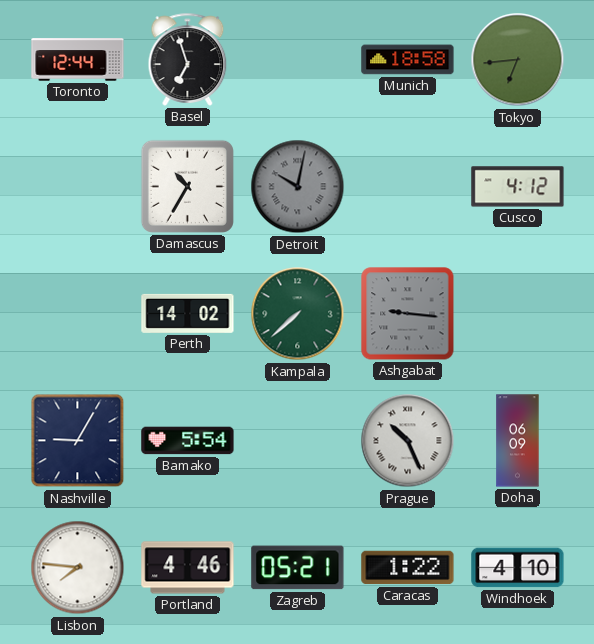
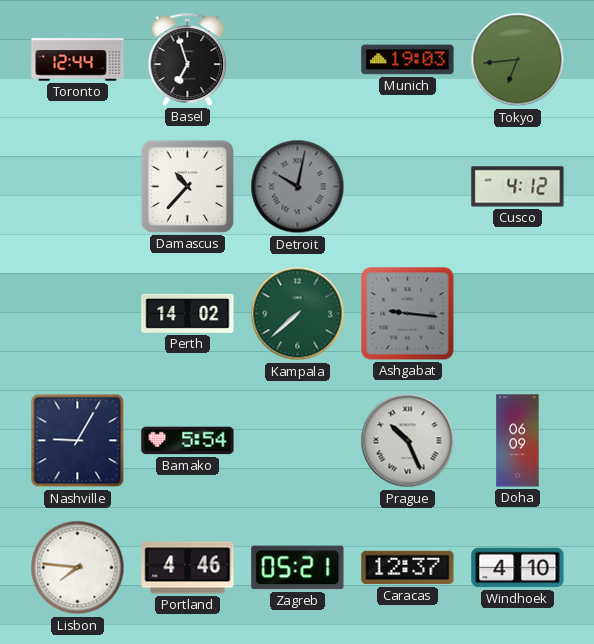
Munich: 18:58 -> 19:03
Damascus: 10:35 -> 10:37
Caracas: 1:22 -> 12:37
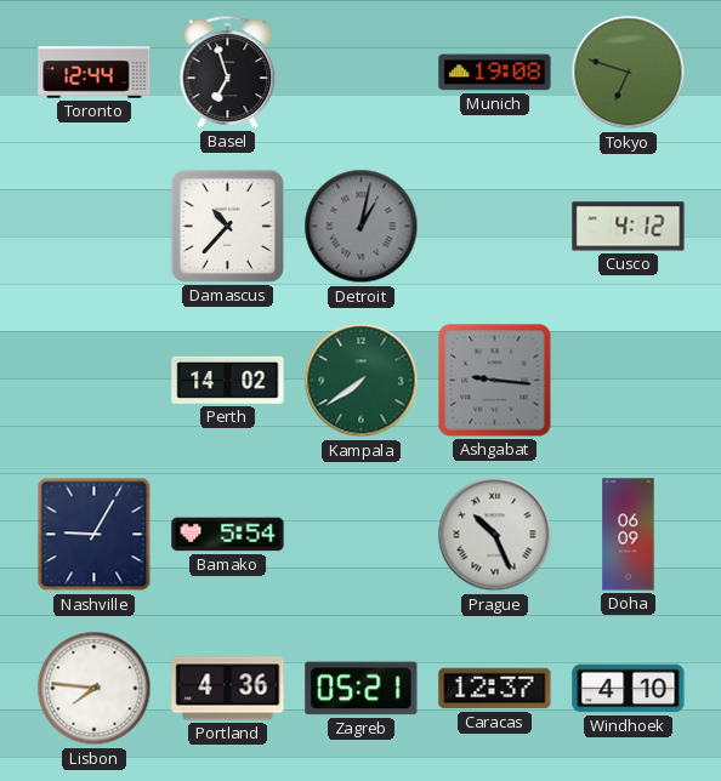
Munich: 19:03 -> 19:08
Tokyo: 6:44 -> 6:48
Detroit: 10:02 -> 1:02
Kampala: 7:38 -> 7:39
Portland: 4:46 -> 4:36
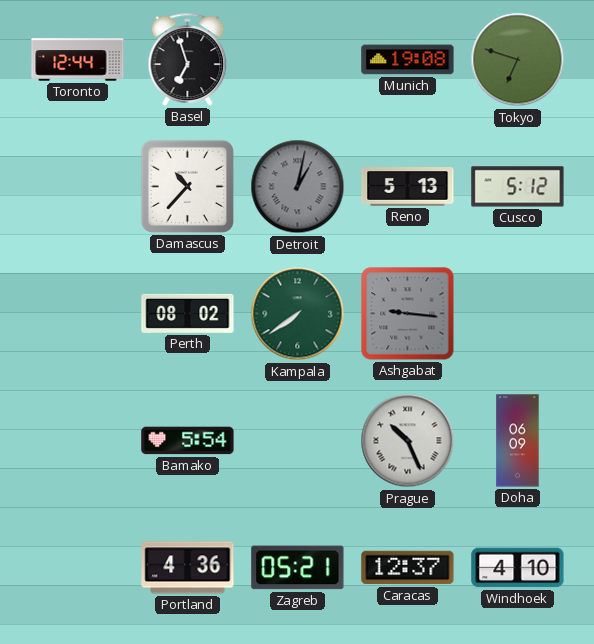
Reno: none -> 5:13
Cusco: 4:12 -> 5:12
Perth: 14:02 -> 08:02
Nashville: 9:05 -> none
Lisbon: 7:46 -> none
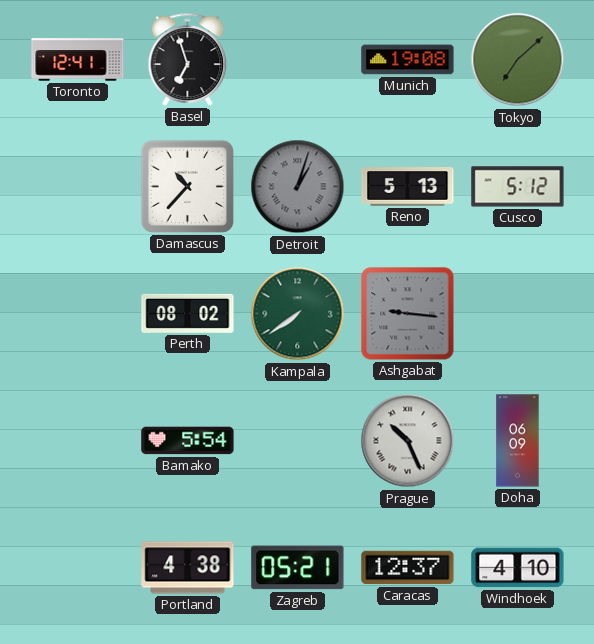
Toronto: 12:44 -> 12:41
Tokyo: 6:48 -> 7:08
Detroit: 1:02 -> 1:03
Portland: 4:36 -> 4:38
